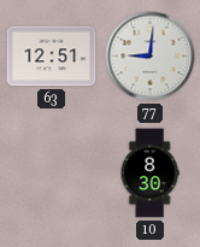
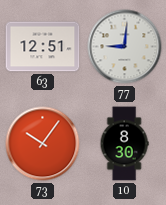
73: none -> 10:06
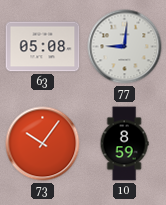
63: 12:51 -> 05:08
10: 8:30 -> 8:59
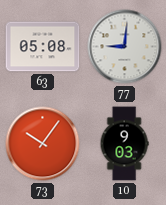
10: 8:59 -> 9:03
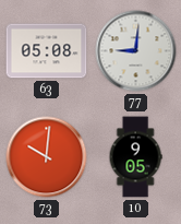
73: 10:06 -> 10:01
10: 9:03 -> 9:05
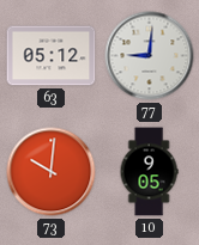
63: 05:08 -> 05:12
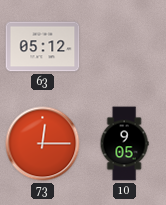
77: 9:01 -> none
73: 10:01 -> 12:15
